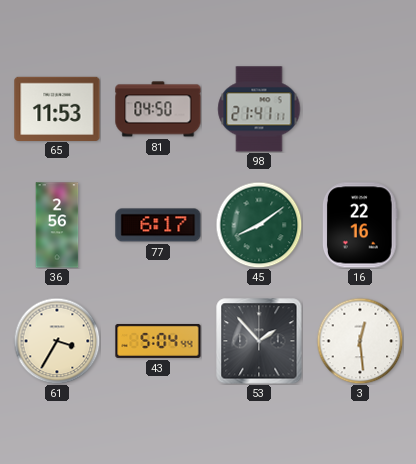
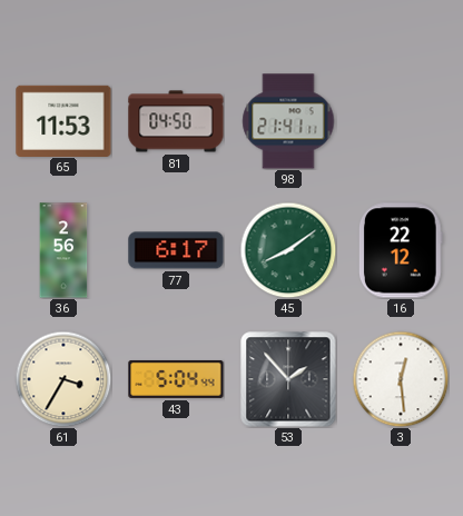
16: 22:16 -> 22:12
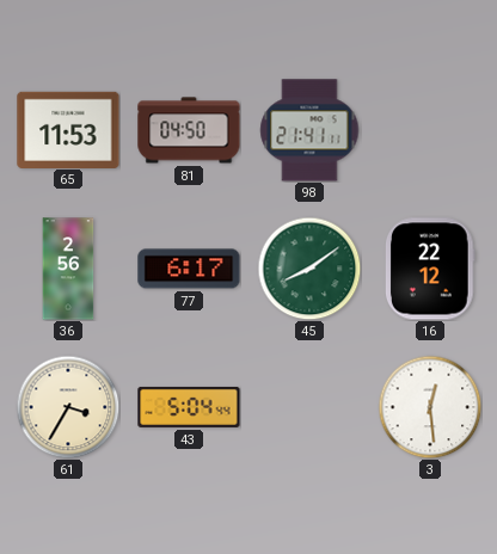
53: 1:53 -> none
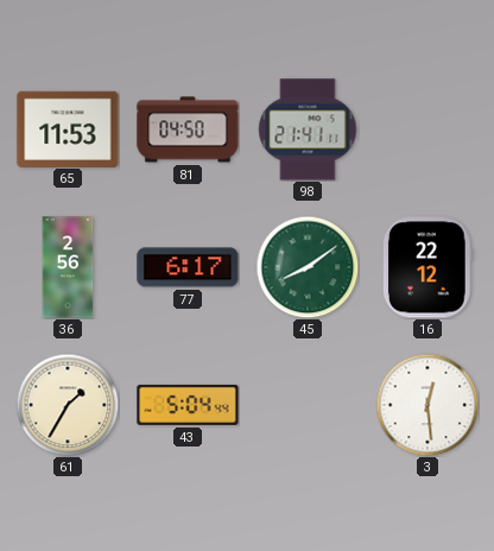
61: 3:35 -> 1:35
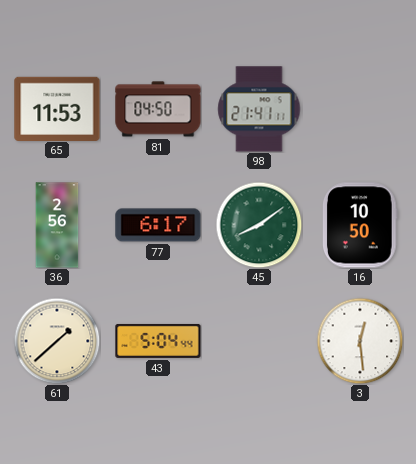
16: 22:12 -> 10:50
61: 1:35 -> 1:38
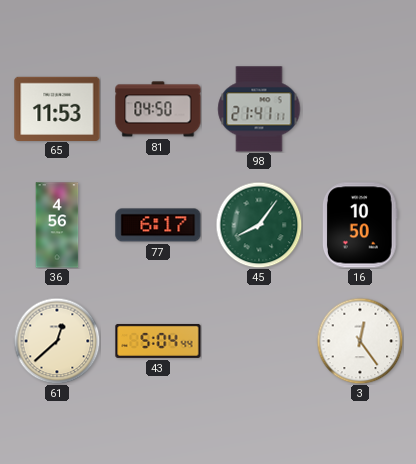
36: 2:56 -> 4:56
45: 8:09 -> 8:06
61: 1:38 -> 12:38
3: 12:29 -> 12:24
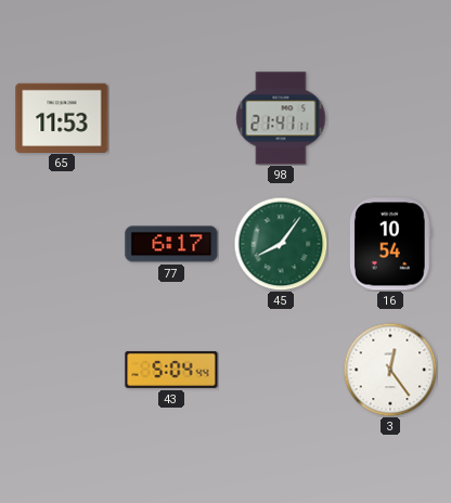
81: 04:50 -> none
36: 4:56 -> none
16: 10:50 -> 10:54
61: 12:38 -> none
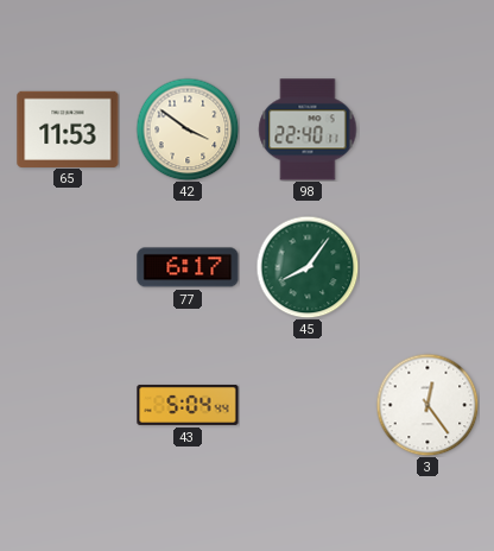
42: none -> 3:51
98: 21:41 -> 22:40
16: 10:54 -> none
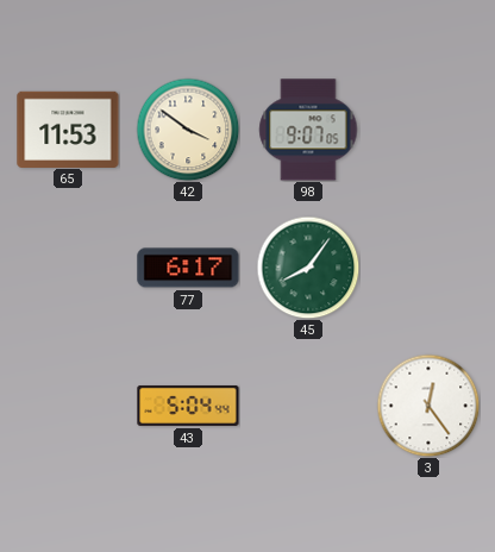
98: 22:40 -> 9:07
